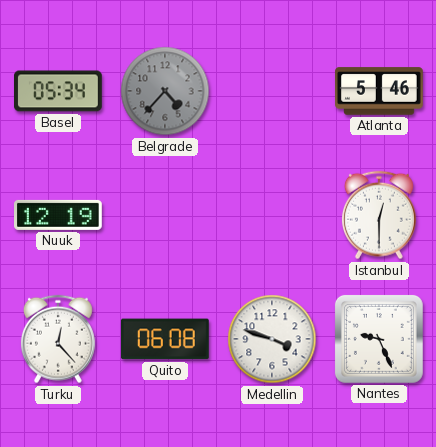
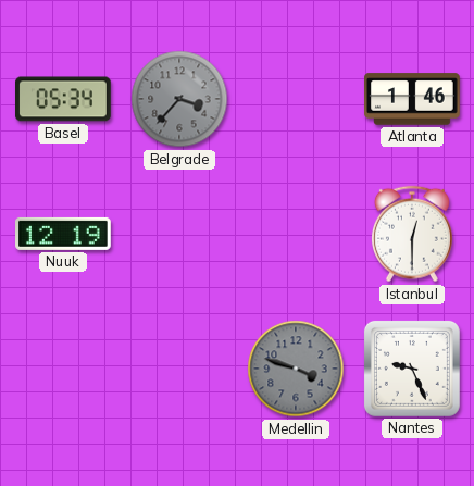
Belgrade: 4:37 -> 3:37
Atlanta: 5:46 -> 1:46
Turku: 12:23 -> none
Quito: 06:08 -> none
Medellin dial: white -> grey
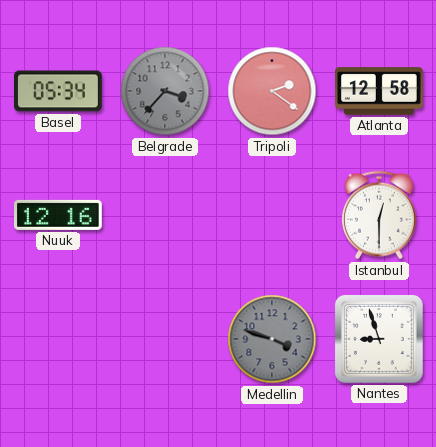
Tripoli: none -> 2:21
Atlanta: 1:46 -> 12:58
Nuuk: 12:19 -> 12:16
Nantes: 9:26 -> 8:57
